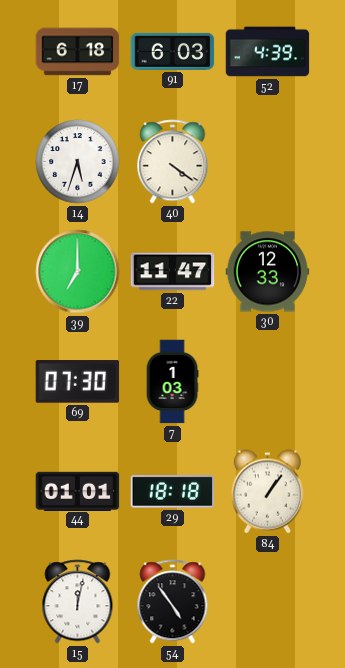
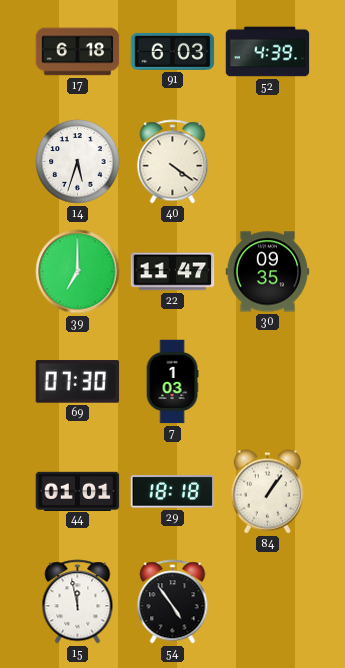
30: 12:33 -> 09:35
15: 12:02 -> 11:58
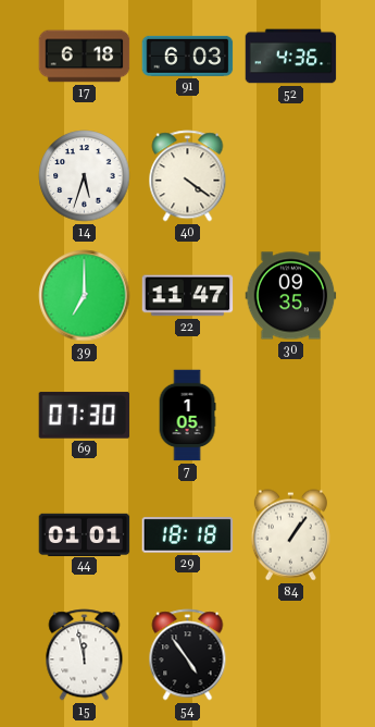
52: 4:39 -> 4:36
7: 1:03 -> 1:05
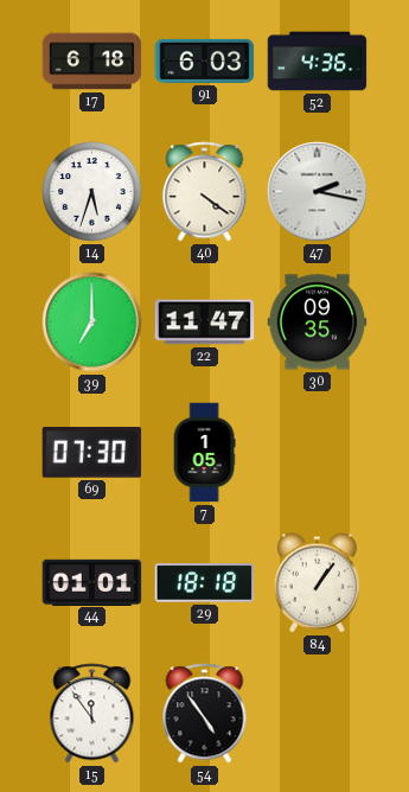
47: none -> 2:17
15: 11:58 -> 11:54
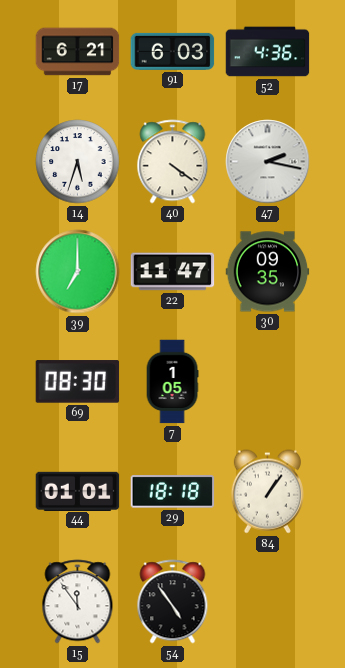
17: 6:18 -> 6:21
69: 07:30 -> 08:30
